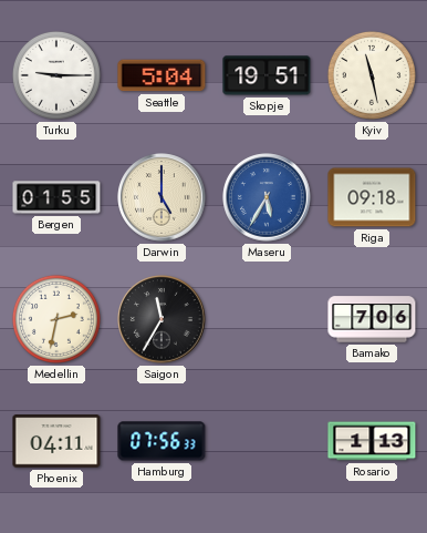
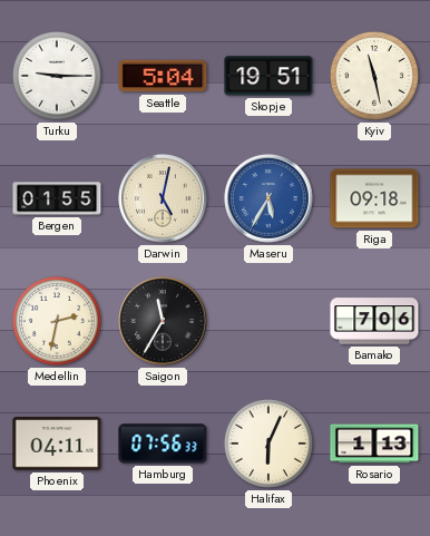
Darwin: 5:00 -> 5:02
Halifax: none -> 6:04
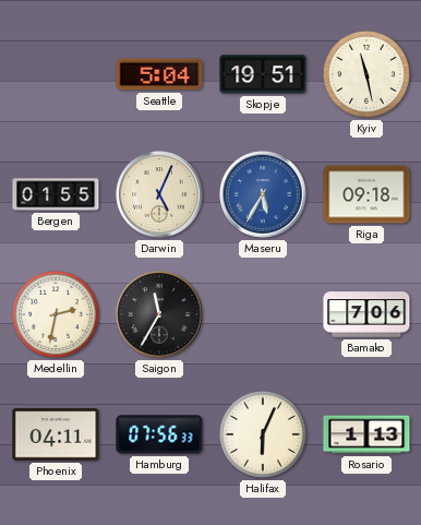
Turku: 9:15 -> none
Darwin: 5:02 -> 5:04
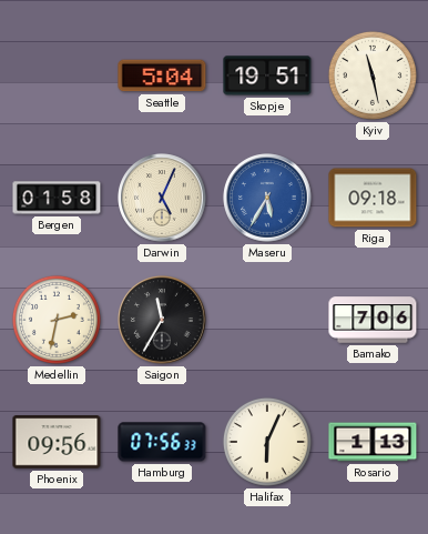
Bergen: 01:55 -> 01:58
Phoenix: 04:11 -> 09:56
